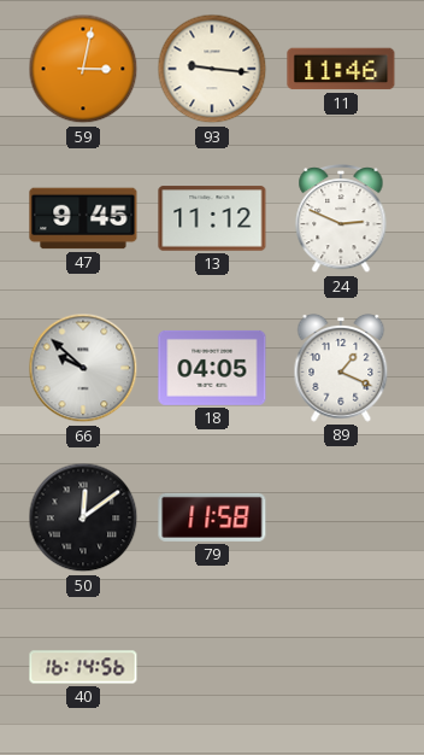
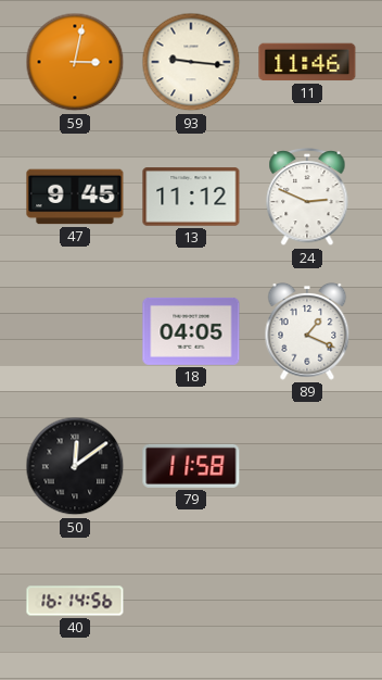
66: 9:52 -> none
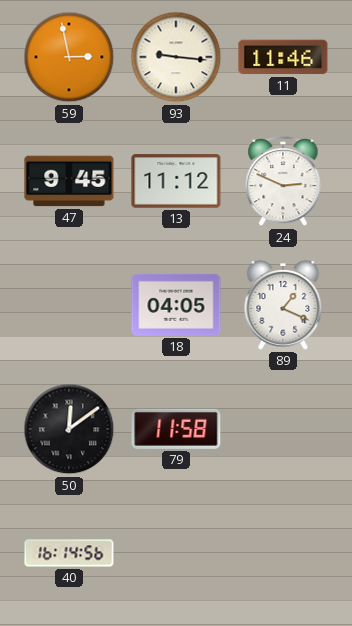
59: 3:02 -> 2:58
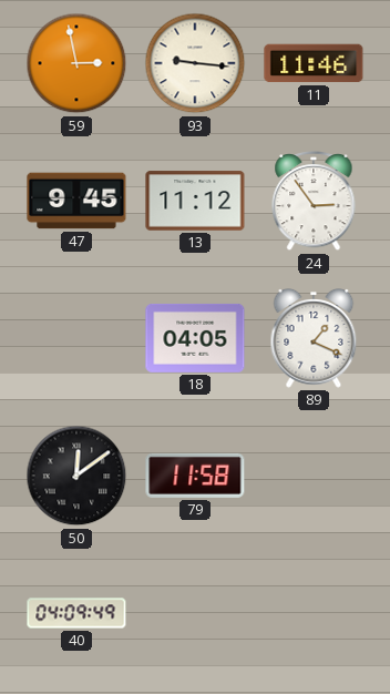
24: 2:49 -> 2:54
40: 16:14 -> 04:09
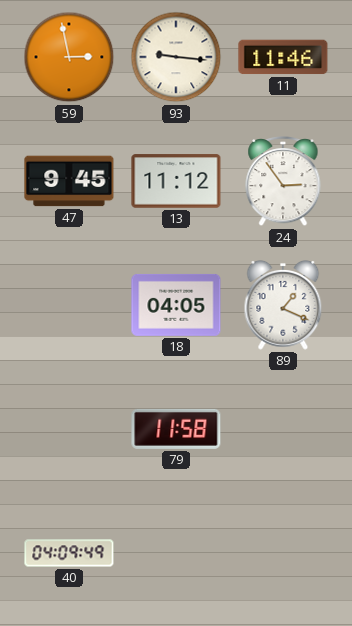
50: 12:09 -> none
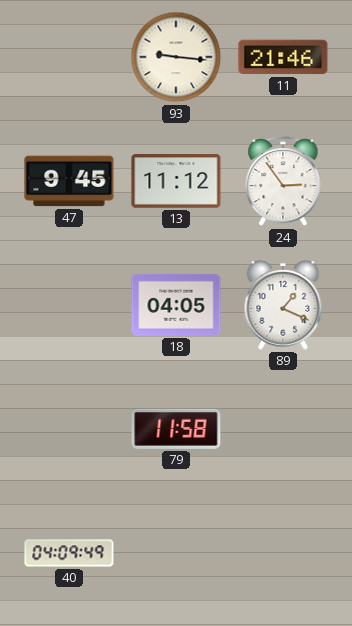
59: 2:58 -> none
11: 11:46 -> 21:46
